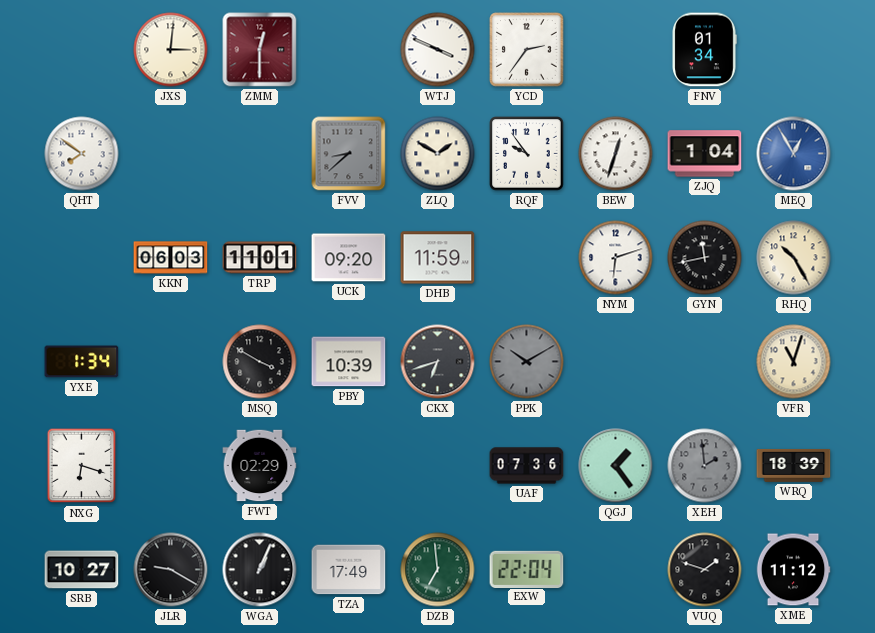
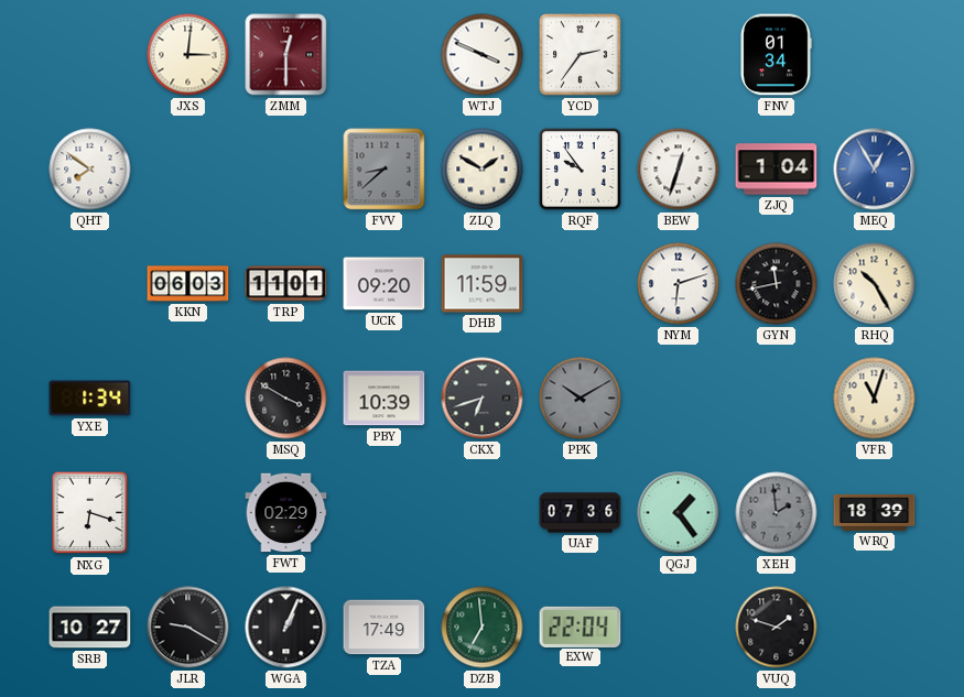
XME: 11:12 -> none
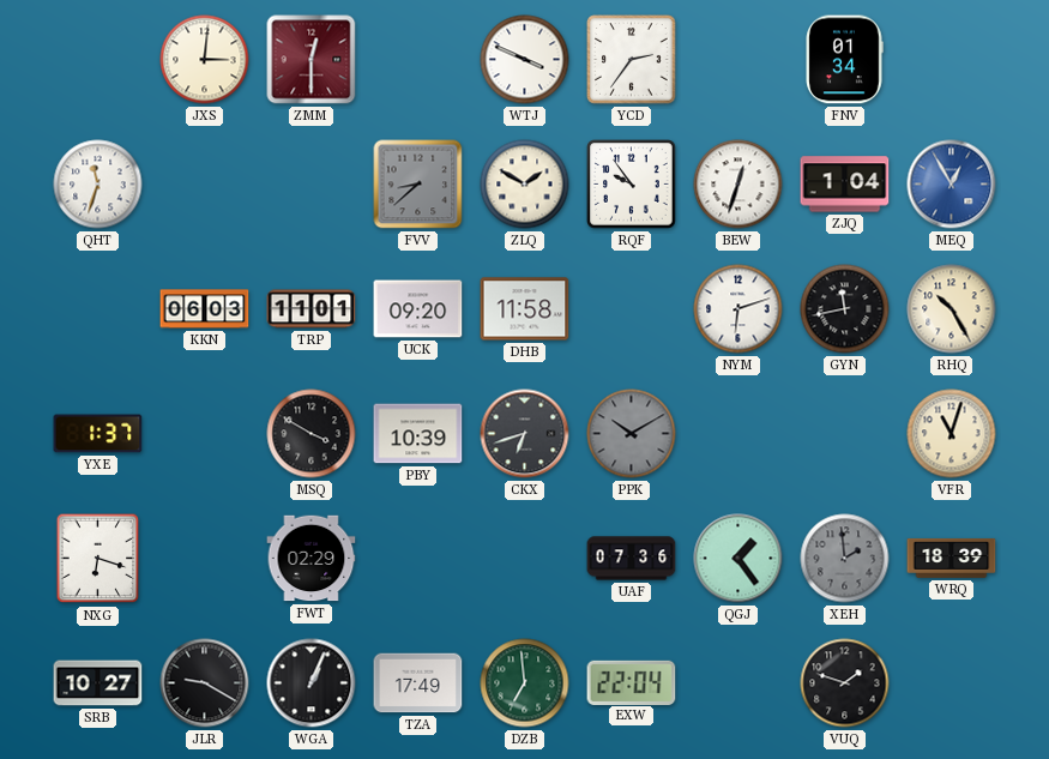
QHT: 7:51 -> 11:33
DHB: 11:59 -> 11:58
YXE: 1:34 -> 1:37
